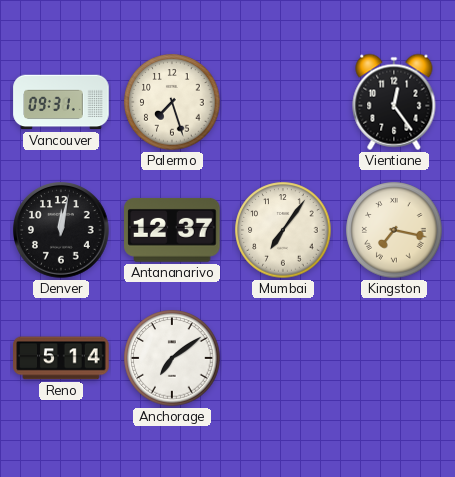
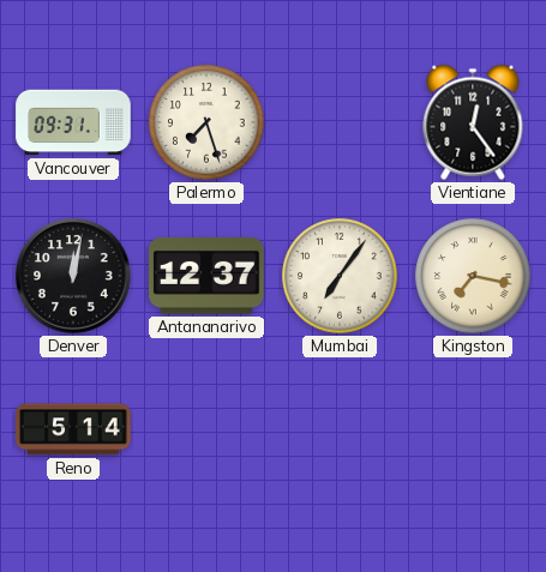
Anchorage: 7:09 -> none
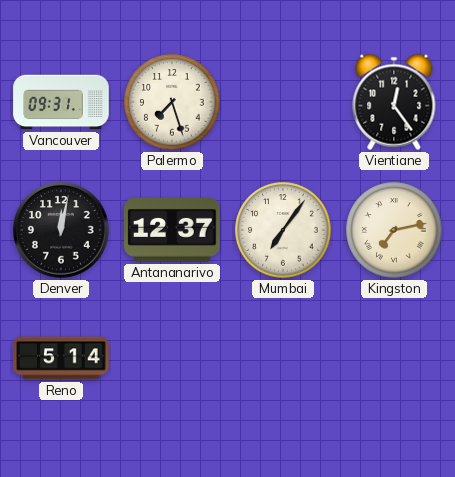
Kingston: 7:17 -> 7:13
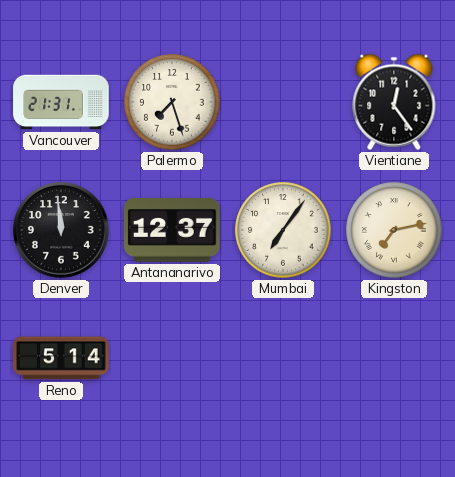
Vancouver: 09:31 -> 21:31
Denver: 12:02 -> 11:59
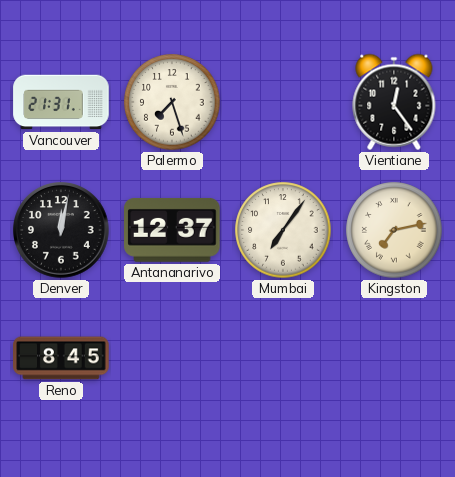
Denver: 11:59 -> 12:02
Reno: 5:14 -> 8:45
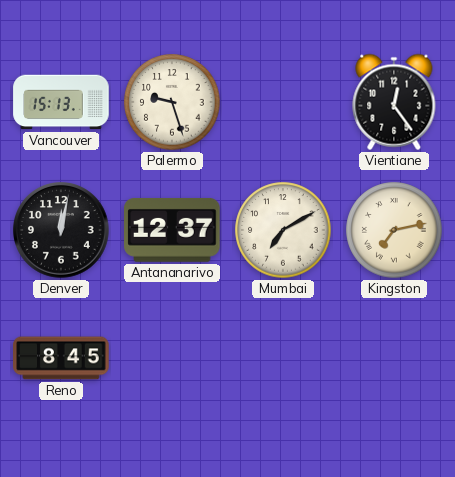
Vancouver: 21:31 -> 15:13
Palermo: 7:27 -> 9:27
Mumbai: 7:06 -> 7:10
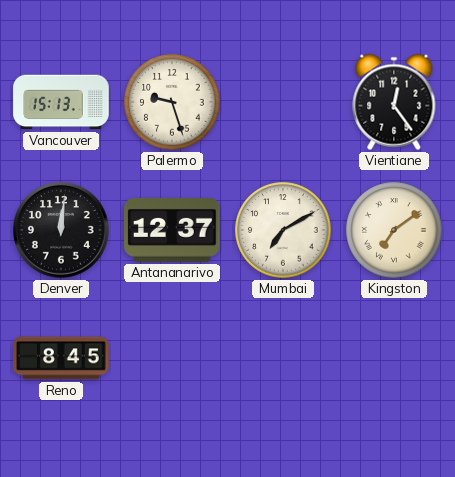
Denver: 12:02 -> 12:01
Kingston: 7:13 -> 7:09
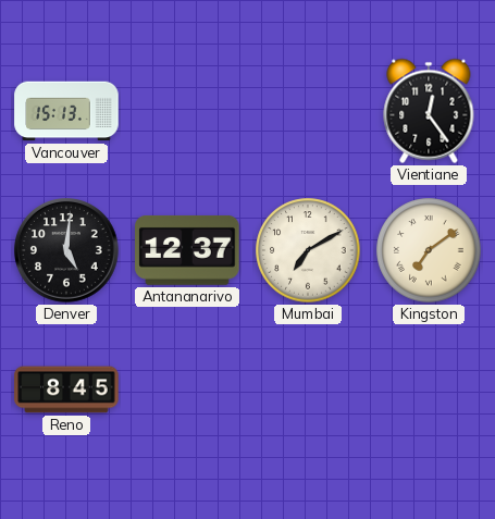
Palermo: 9:27 -> none
Denver: 12:01 -> 5:01
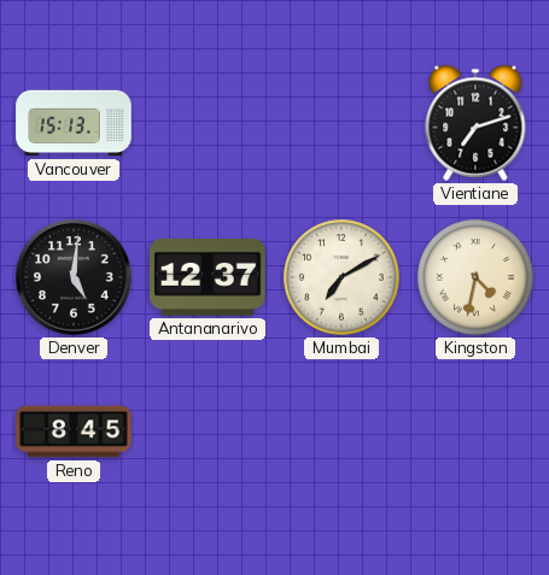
Vientiane: 12:24 -> 7:12
Kingston: 7:09 -> 4:32
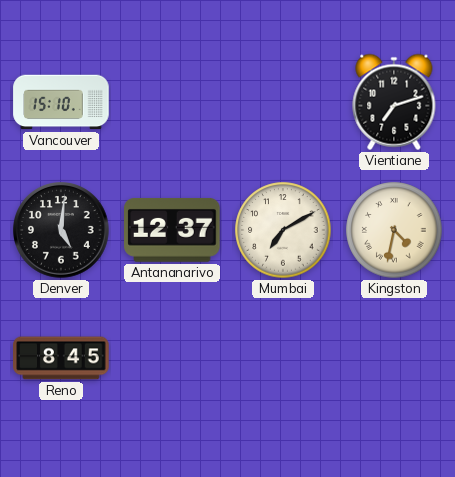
Vancouver: 15:13 -> 15:10
